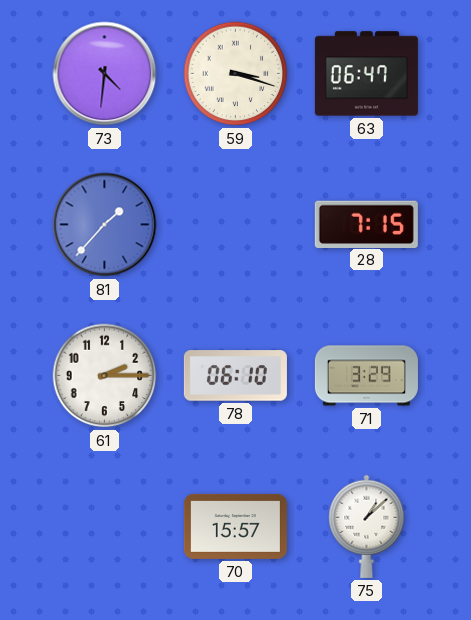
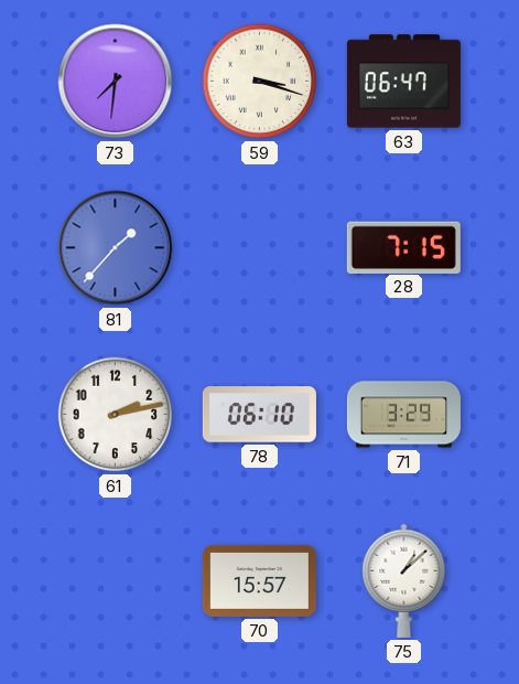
73: 4:31 -> 7:31
61: 2:15 -> 2:13
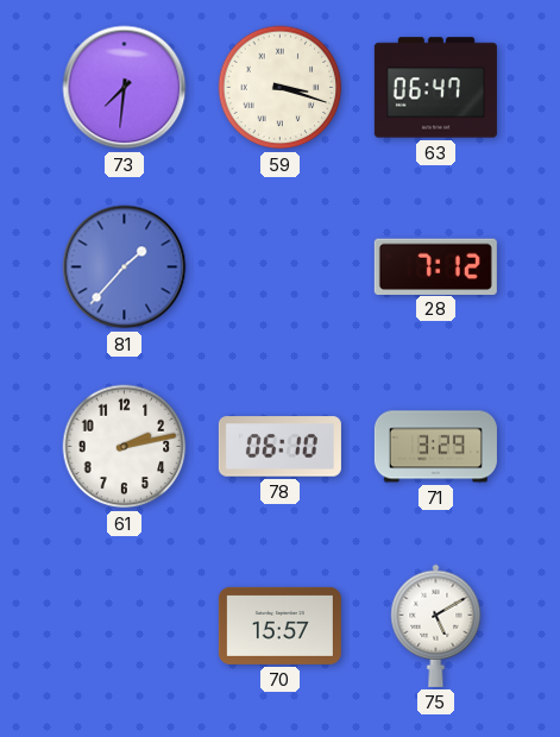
28: 7:15 -> 7:12
75: 1:08 -> 5:10
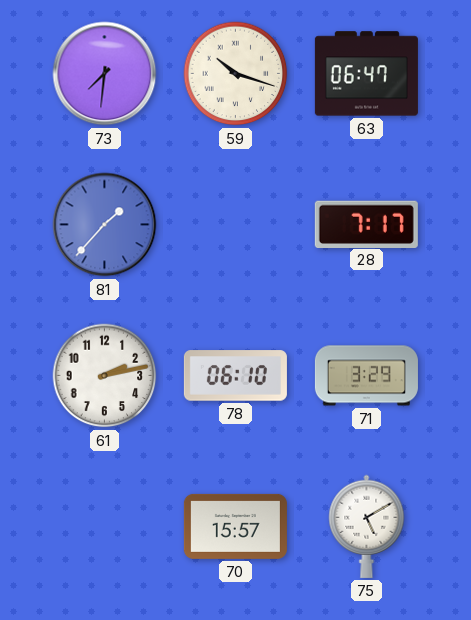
59: 3:18 -> 10:18
28: 7:12 -> 7:17
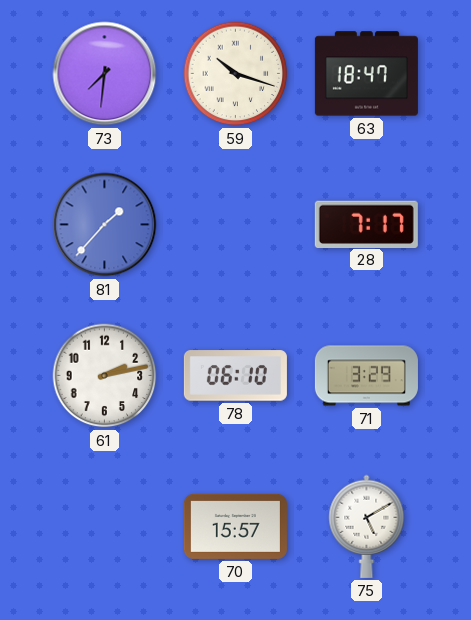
63: 06:47 -> 18:47
